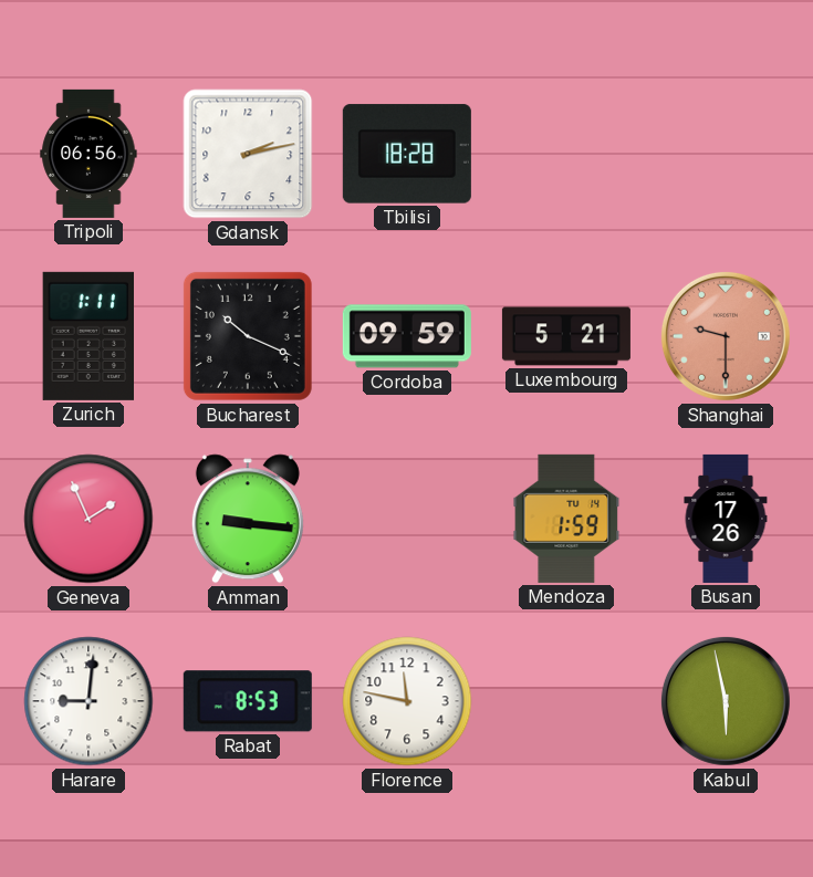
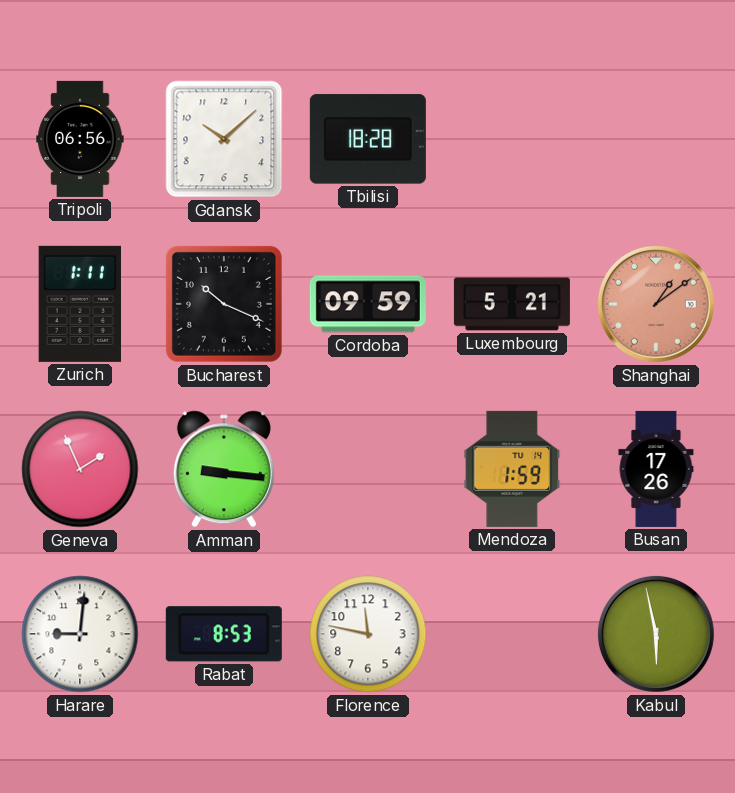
Gdansk: 2:13 -> 10:08
Shanghai: 9:30 -> 1:09
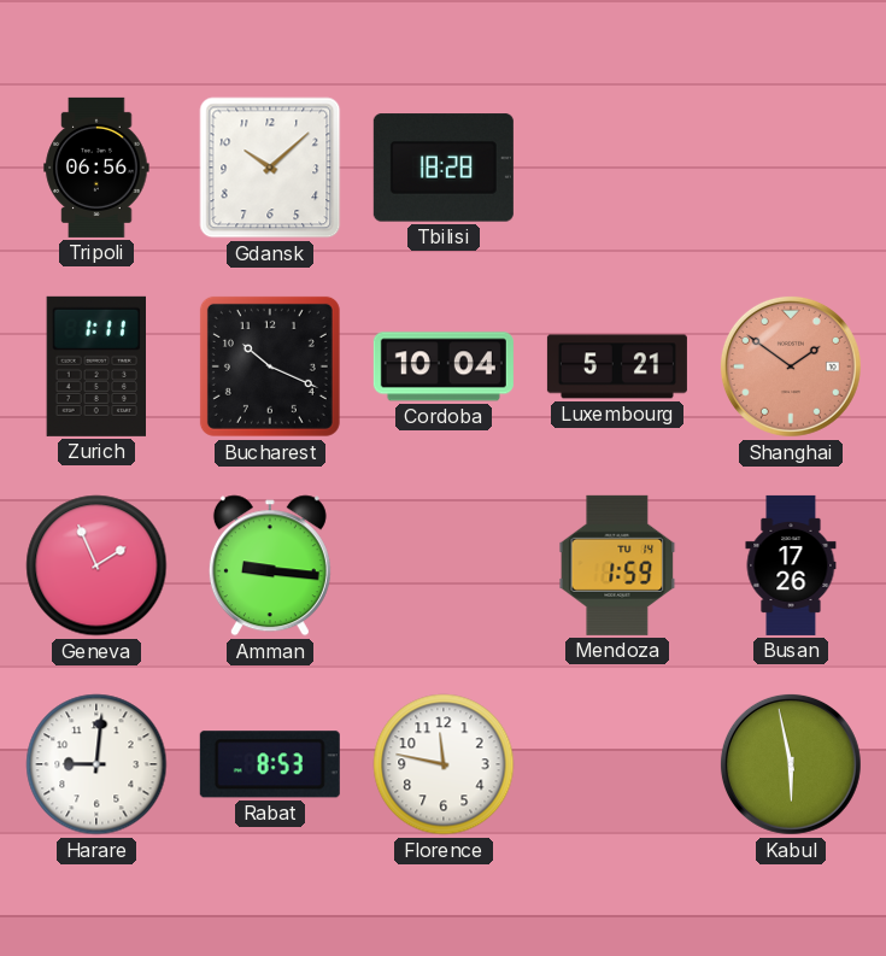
Cordoba: 09:59 -> 10:04
Shanghai: 1:09 -> 1:51
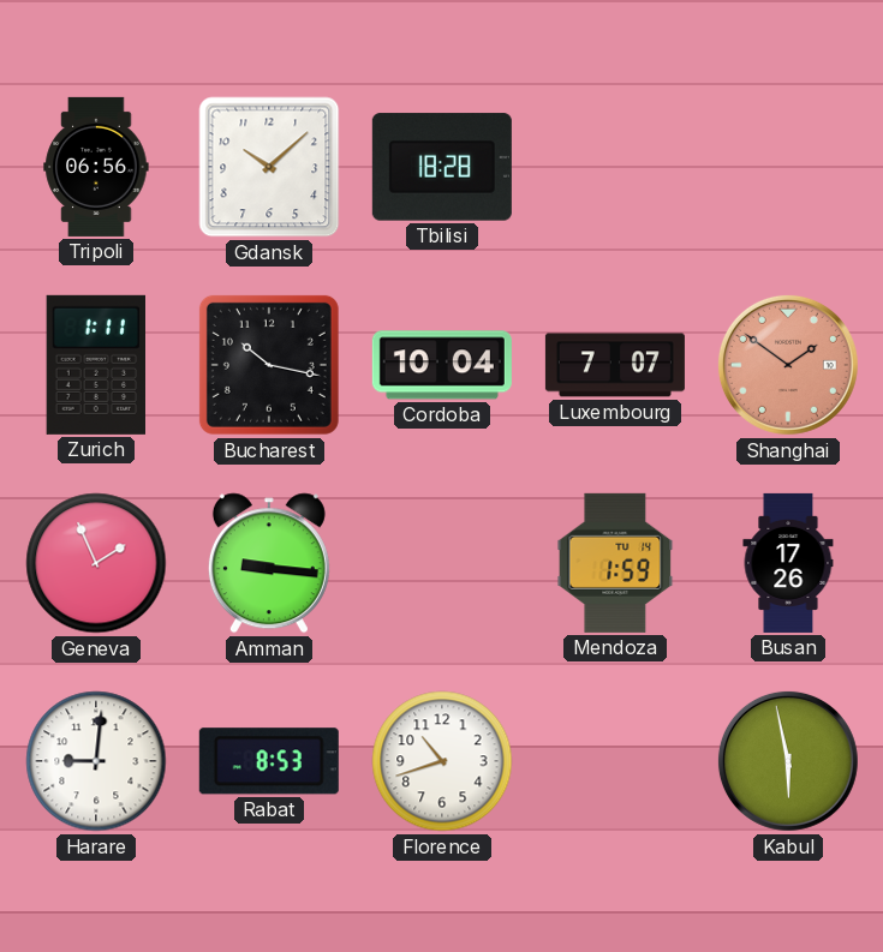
Bucharest: 10:19 -> 10:17
Luxembourg: 5:21 -> 7:07
Florence: 11:47 -> 10:42
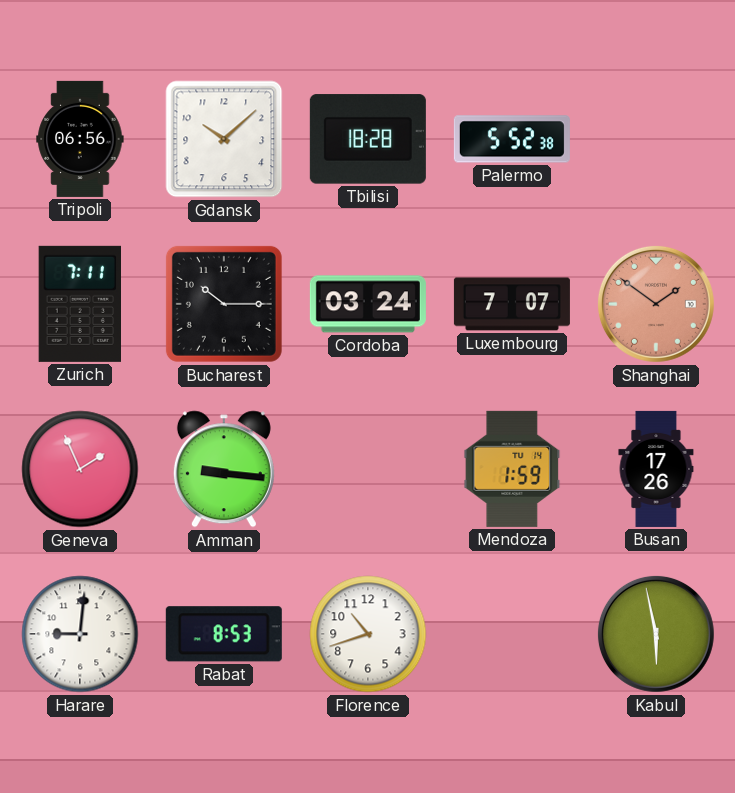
Palermo: none -> 5:52
Zurich: 1:11 -> 7:11
Bucharest: 10:17 -> 10:15
Cordoba: 10:04 -> 03:24
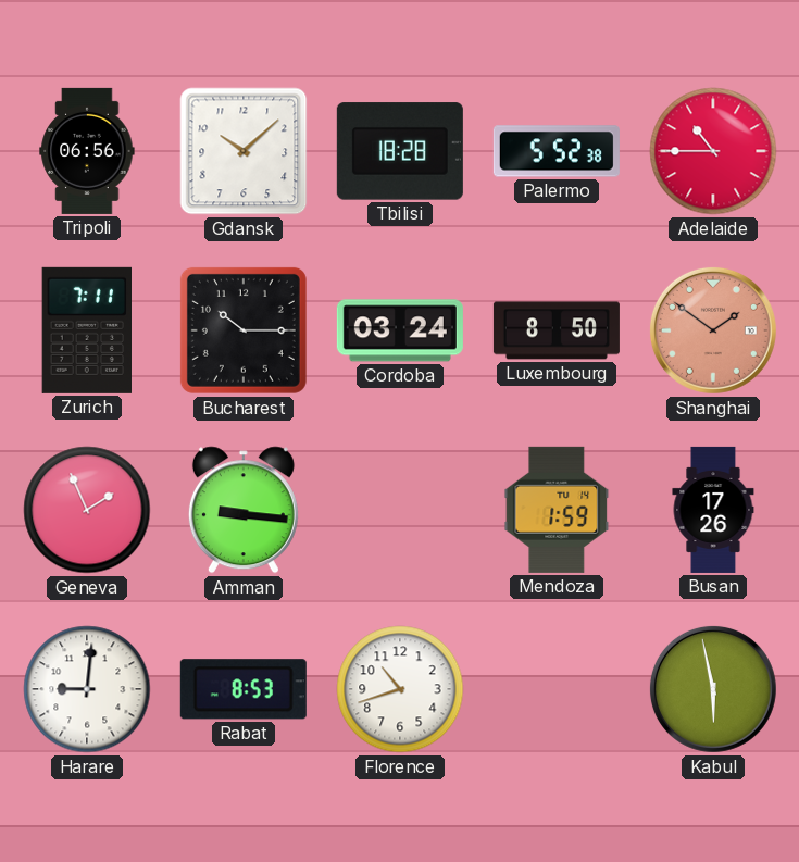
Adelaide: none -> 10:45
Luxembourg: 7:07 -> 8:50
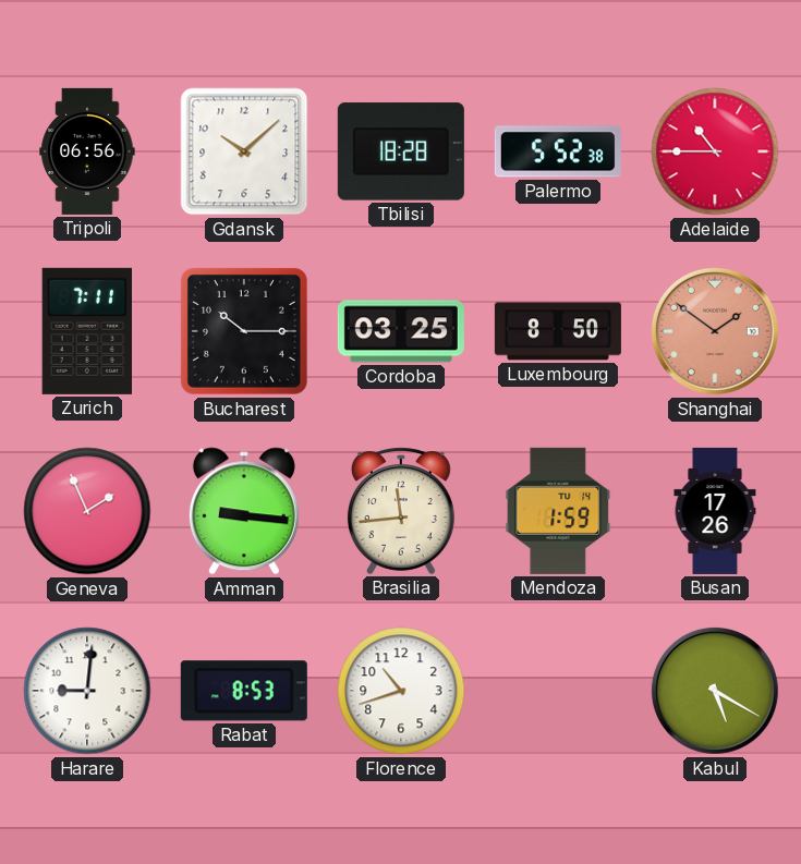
Cordoba: 03:24 -> 03:25
Brasilia: none -> 11:44
Kabul: 5:58 -> 5:20
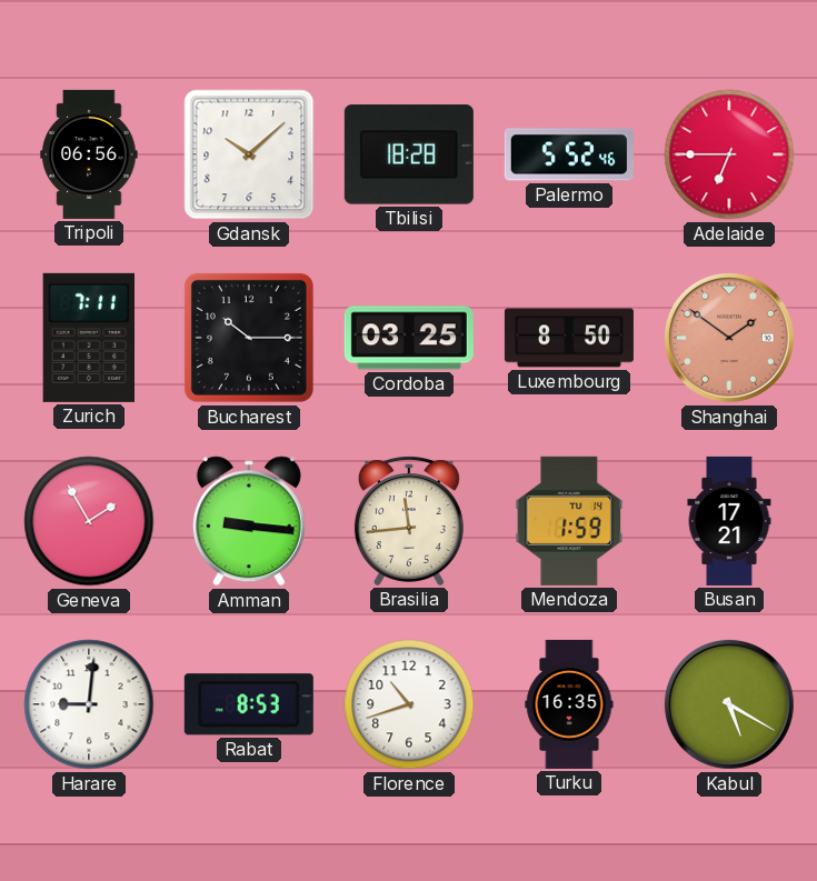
Palermo: 5:52:38 -> 5:52:46
Adelaide: 10:45 -> 6:45
Geneva: 1:56 -> 1:55
Busan: 17:26 -> 17:21
Turku: none -> 16:35
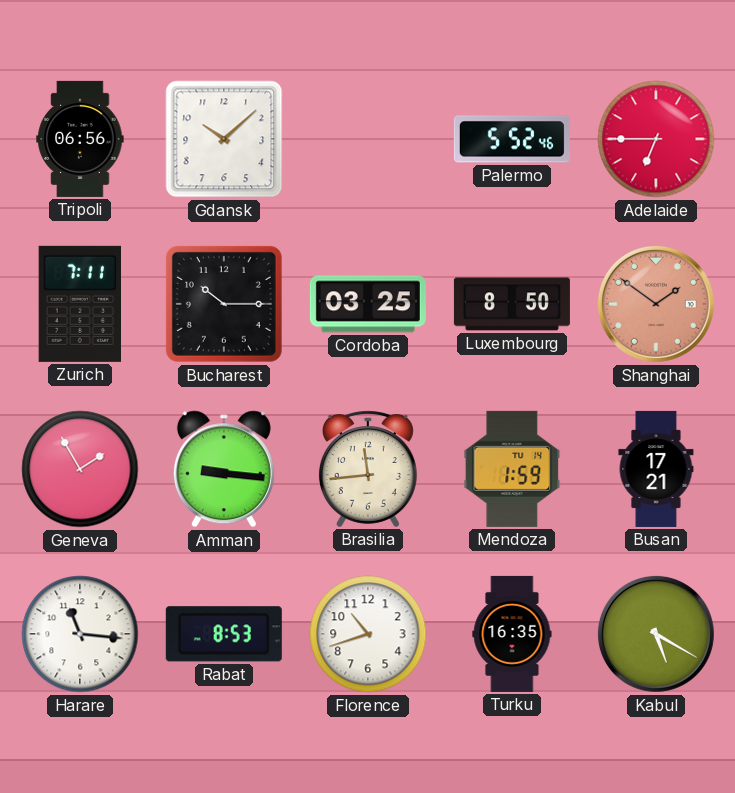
Tbilisi: 18:28 -> none
Harare: 9:01 -> 11:16
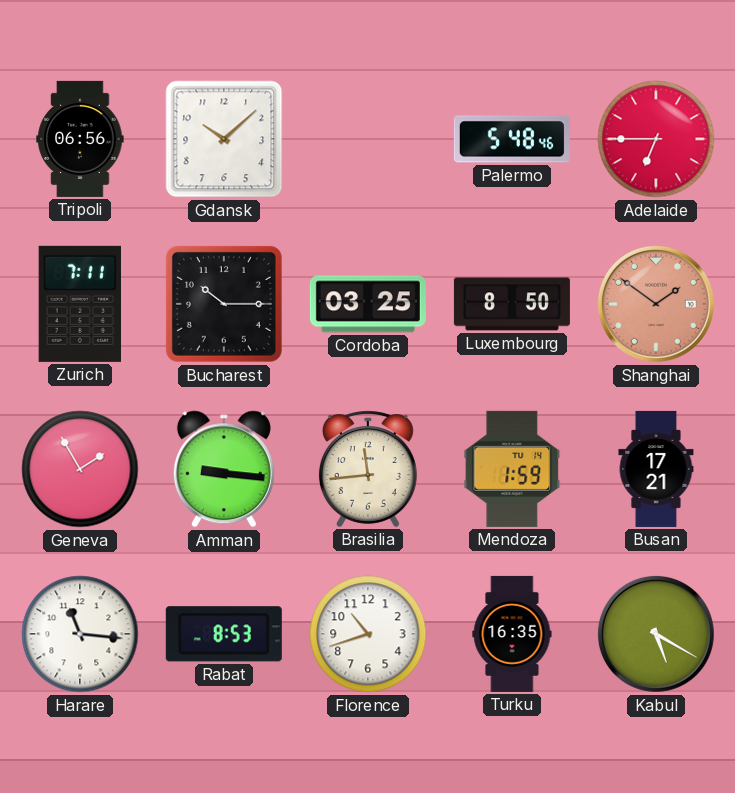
Palermo: 5:52 -> 5:48
